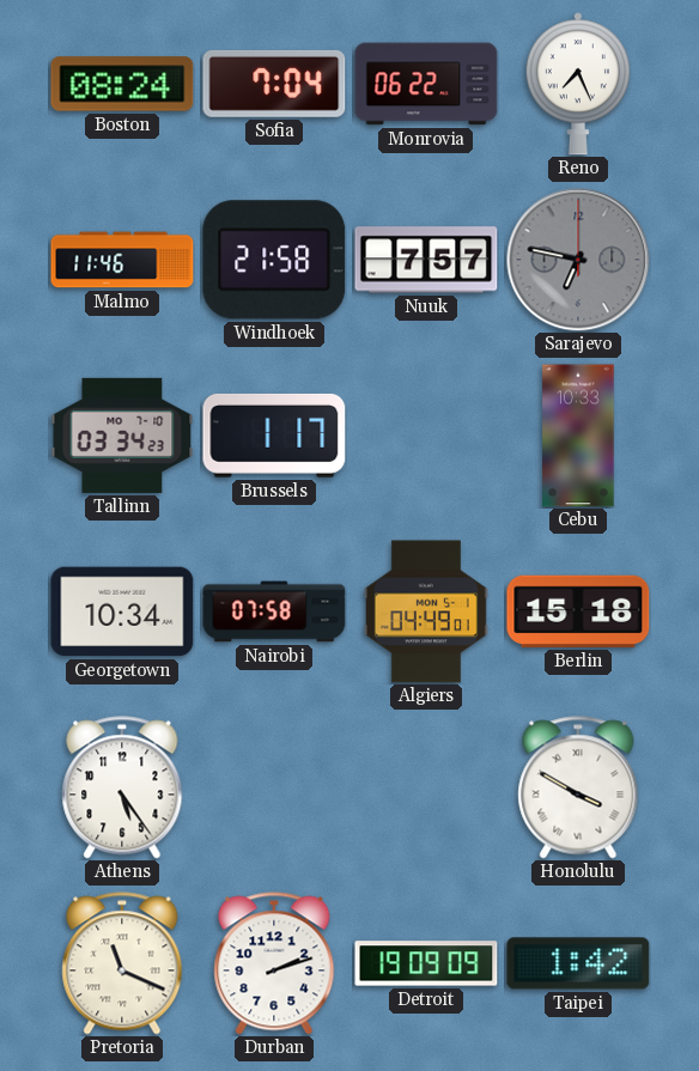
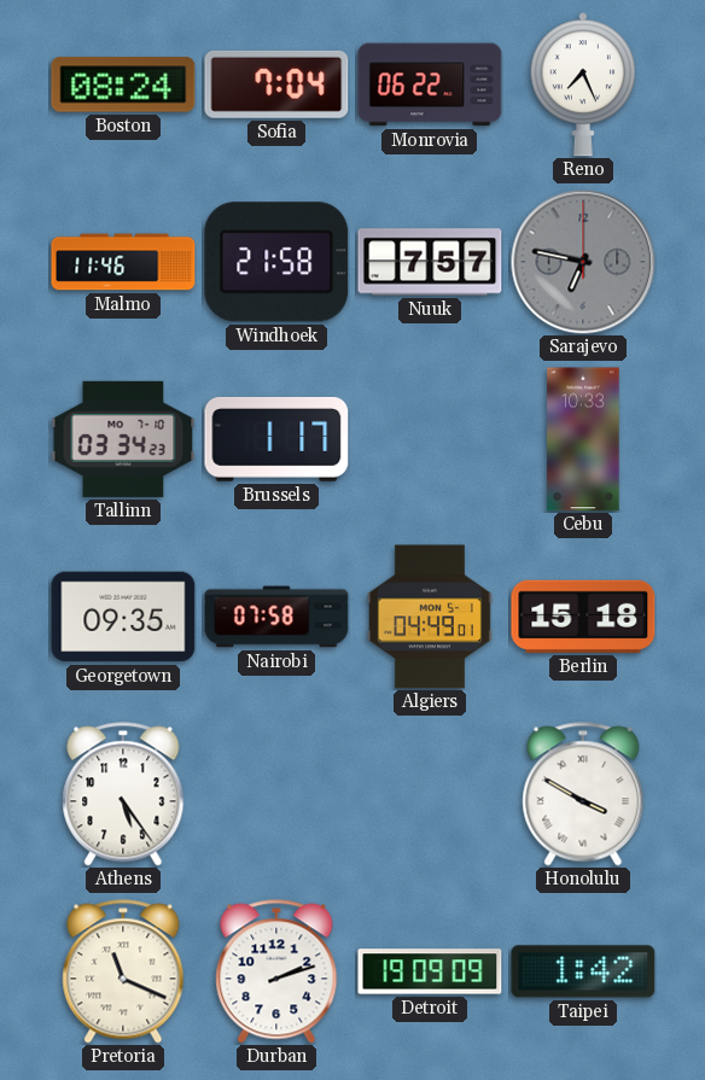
Georgetown: 10:34 -> 09:35
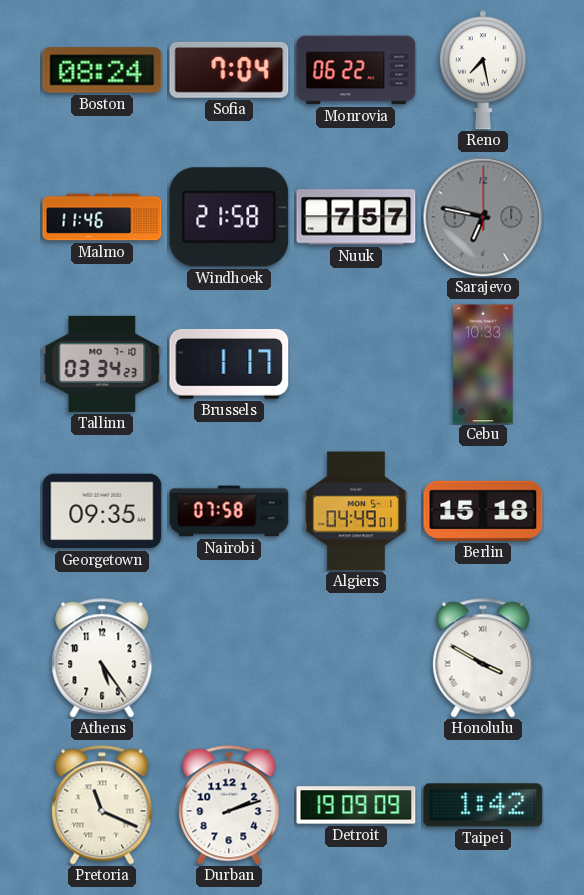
Reno: 7:26 -> 7:28
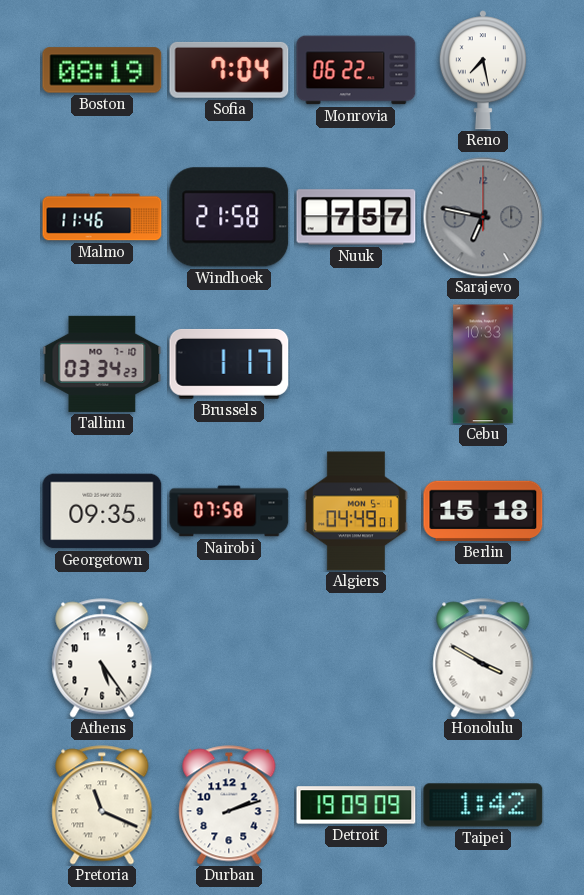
Boston: 08:24 -> 08:19
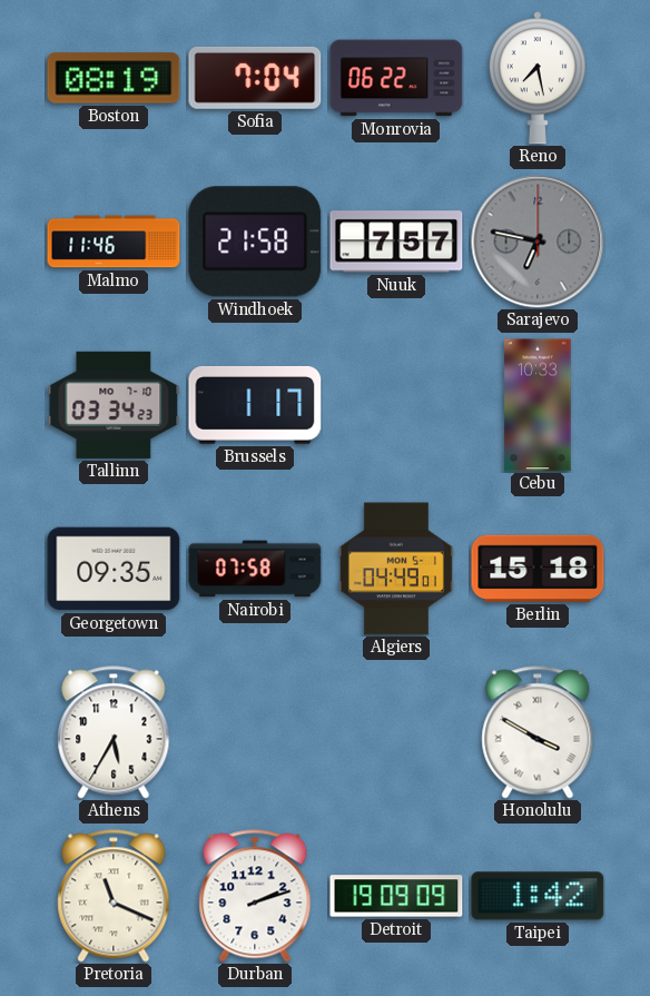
Athens: 5:24 -> 5:35
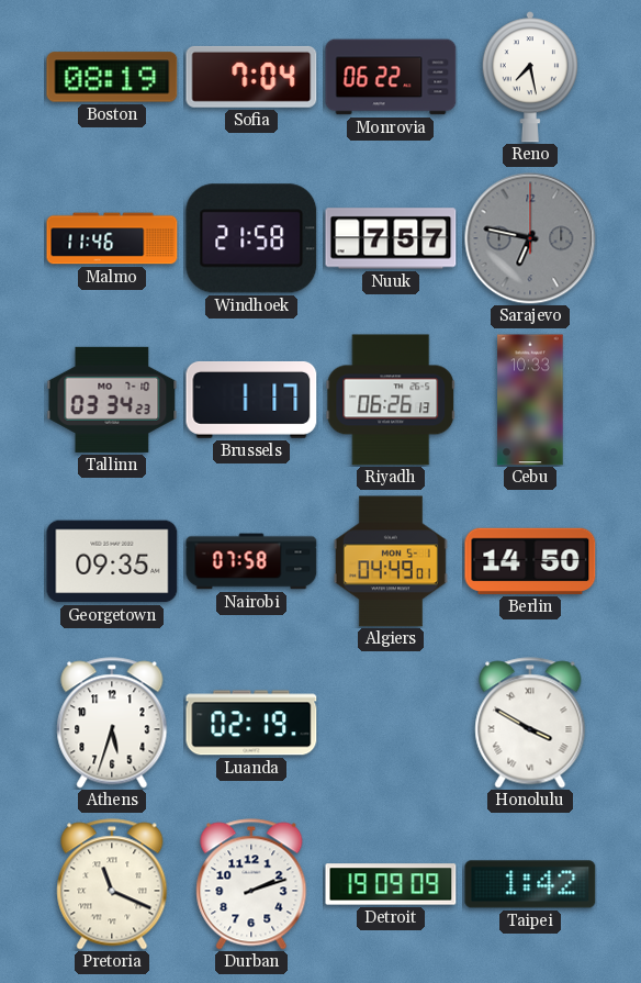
Riyadh: none -> 06:26
Berlin: 15:18 -> 14:50
Athens: 5:35 -> 5:33
Luanda: none -> 02:19
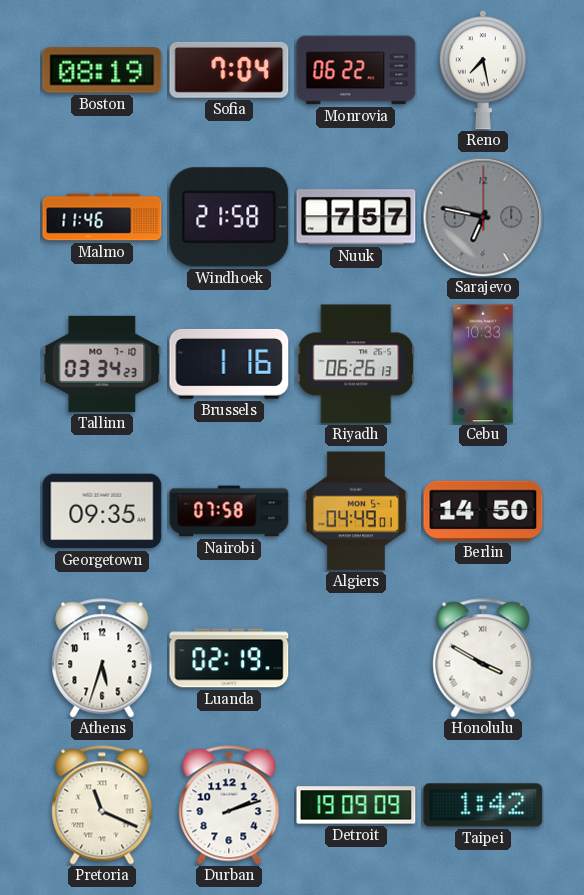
Brussels: 1:17 -> 1:16
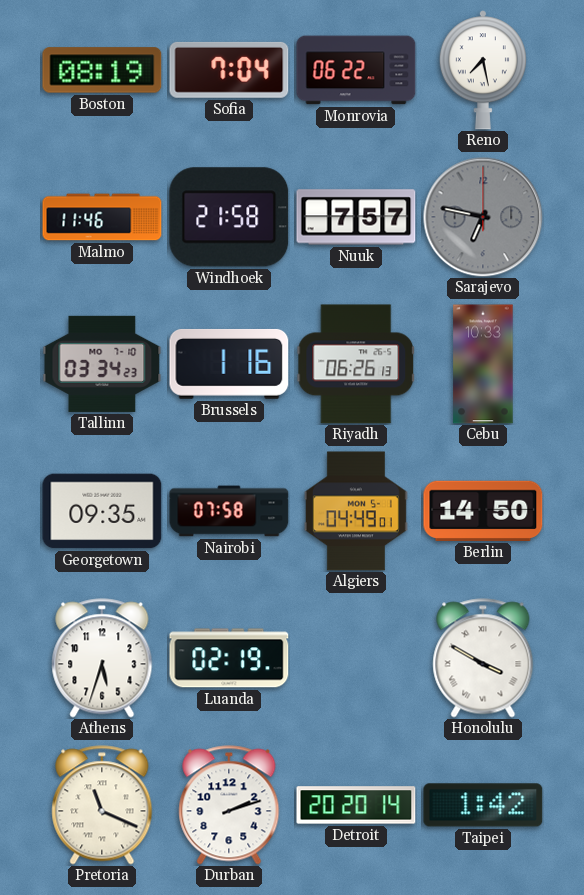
Detroit: 19:09 -> 20:20
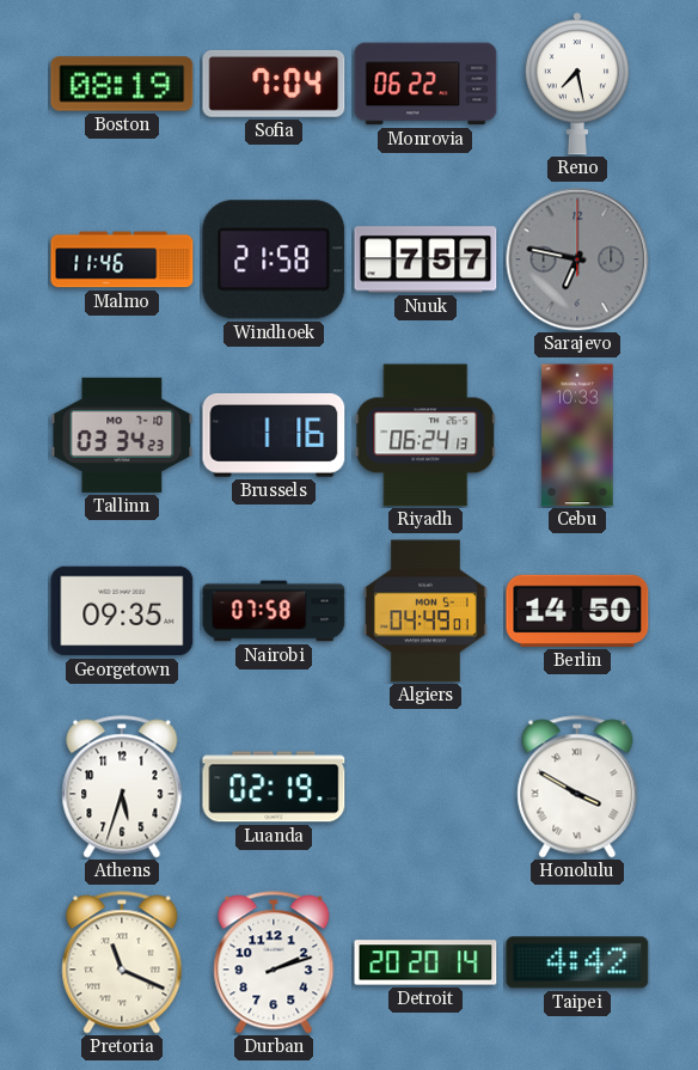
Riyadh: 06:26 -> 06:24
Taipei: 1:42 -> 4:42
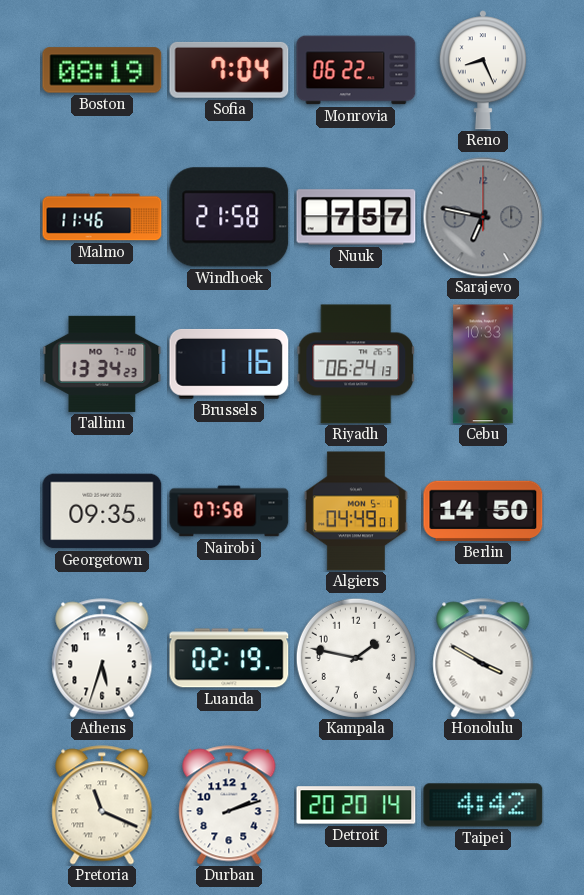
Reno: 7:28 -> 8:26
Tallinn: 03:34 -> 13:34
Kampala: none -> 1:47
